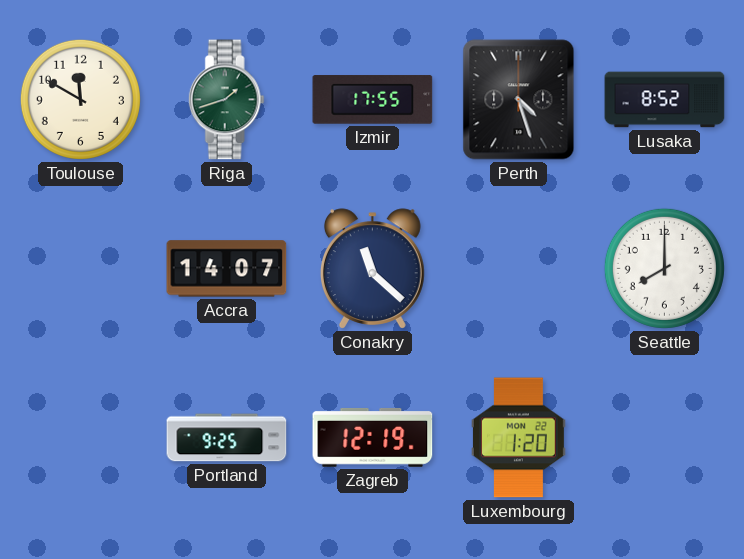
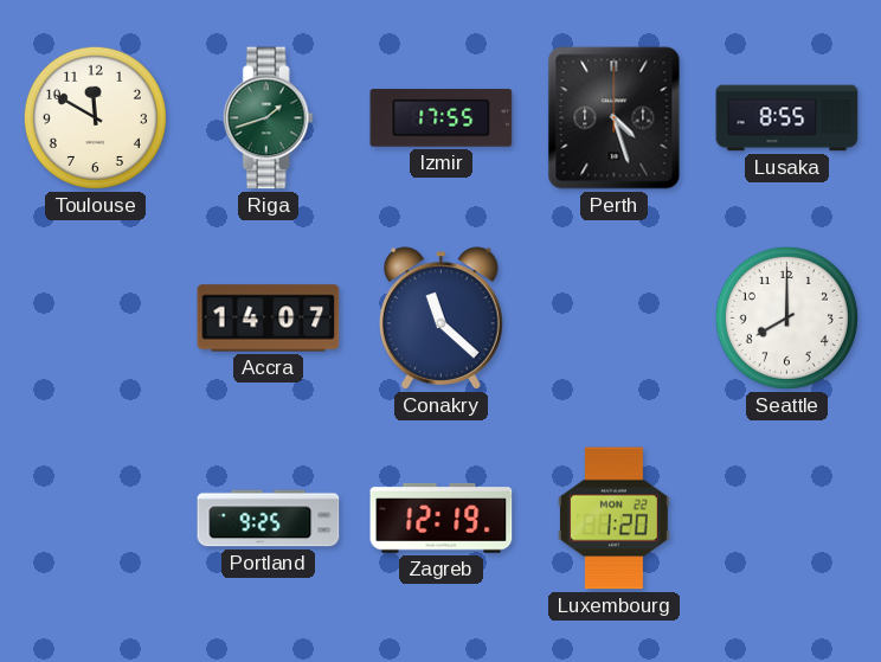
Lusaka: 8:52 -> 8:55
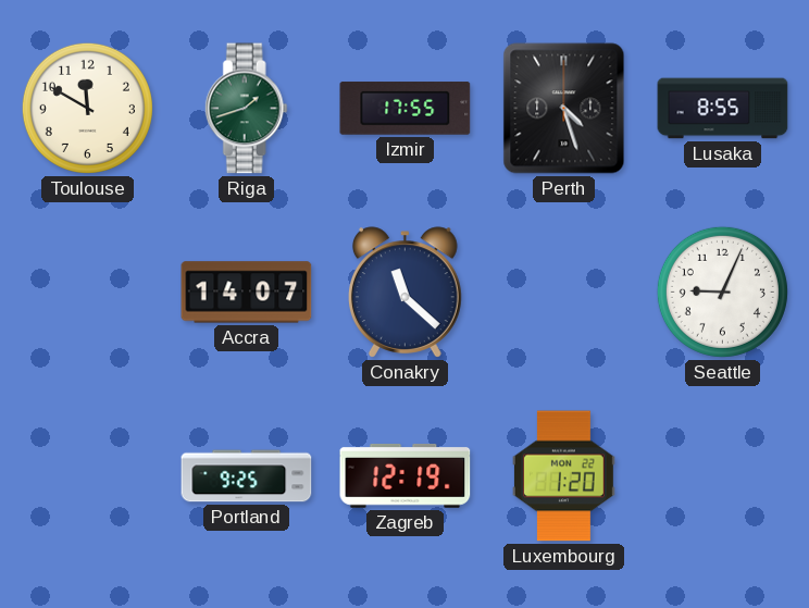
Seattle: 8:00 -> 9:04
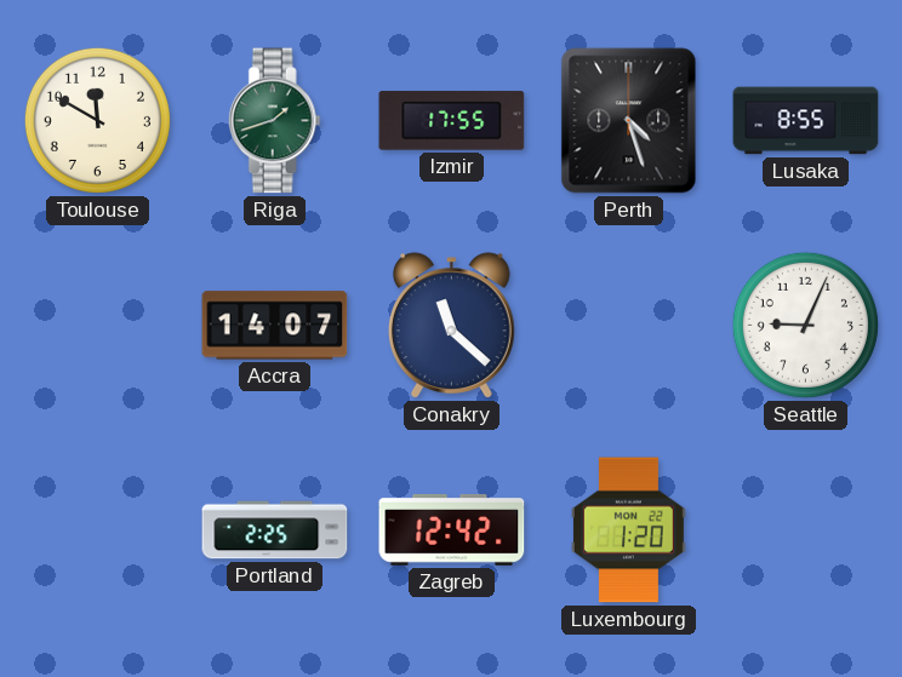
Portland: 9:25 -> 2:25
Zagreb: 12:19 -> 12:42
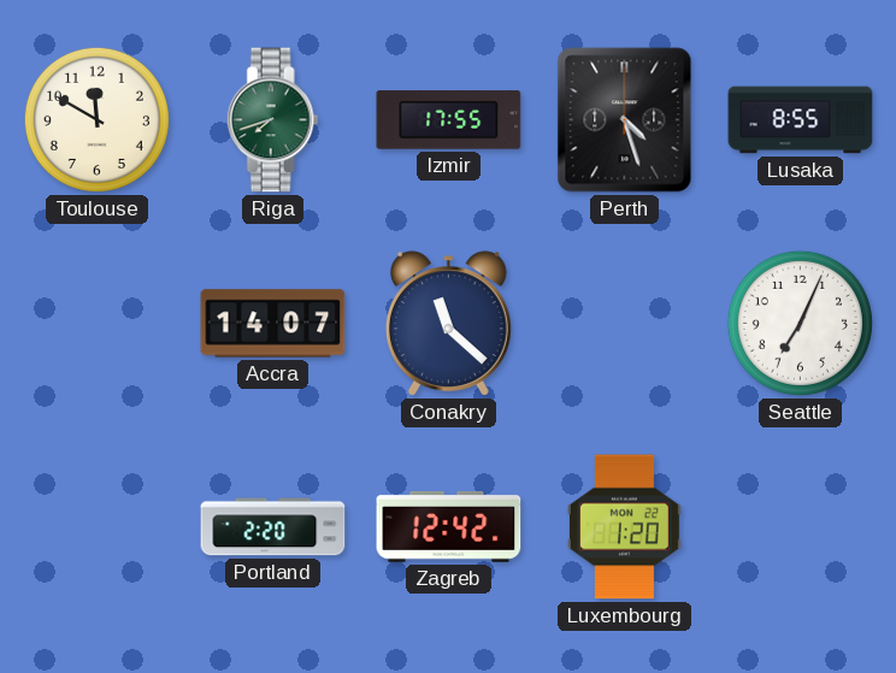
Riga: 1:42 -> 7:42
Seattle: 9:04 -> 7:04
Portland: 2:25 -> 2:20
